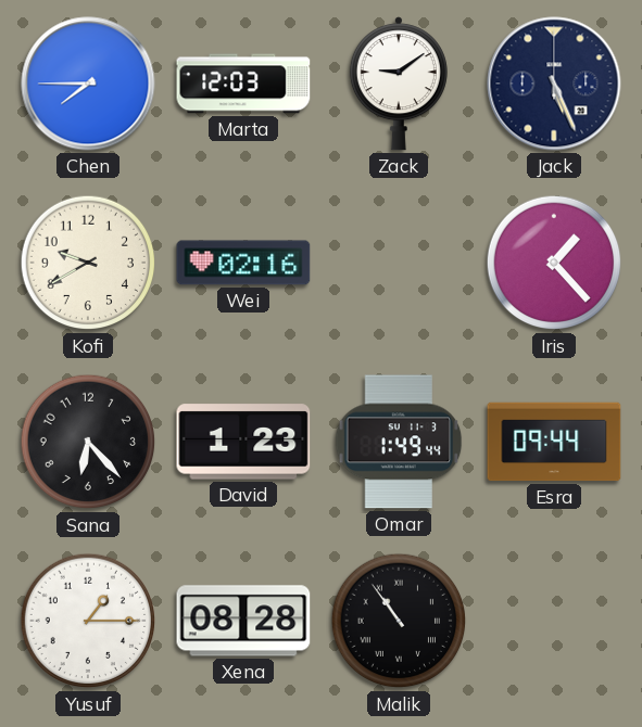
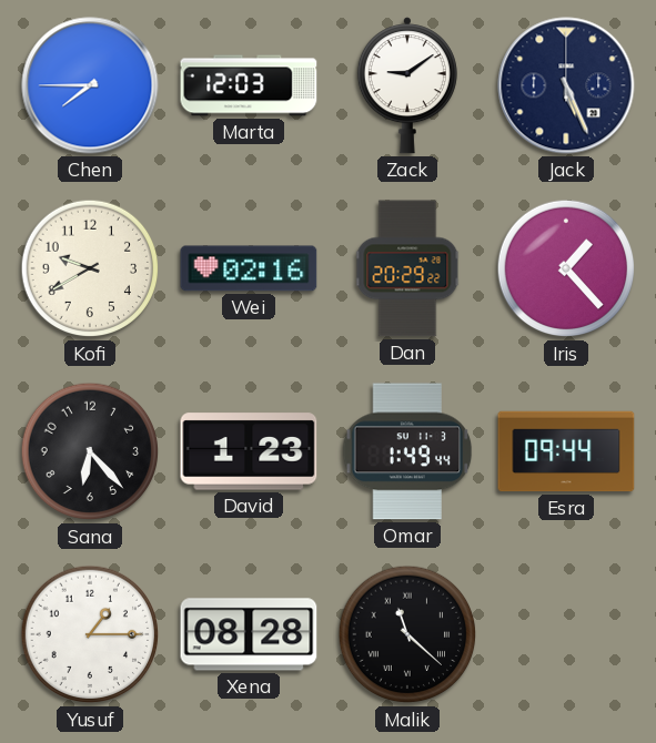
Dan: none -> 20:29
Malik: 10:54 -> 11:22
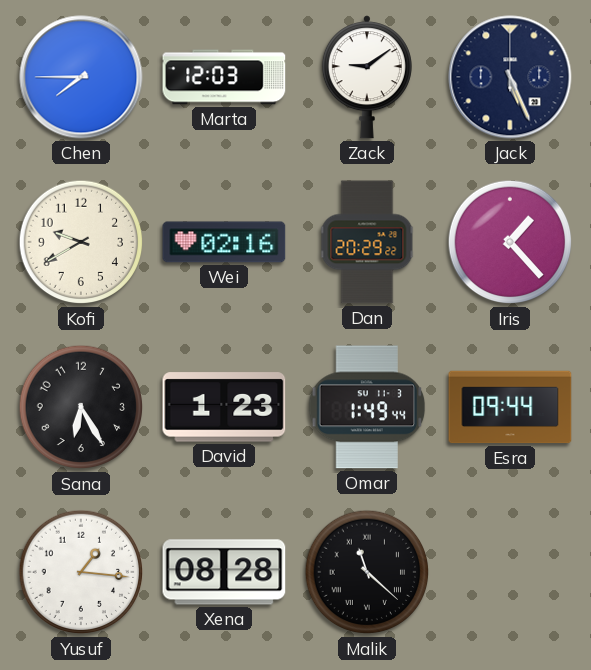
Sana: 6:23 -> 6:25
Yusuf: 1:15 -> 1:16
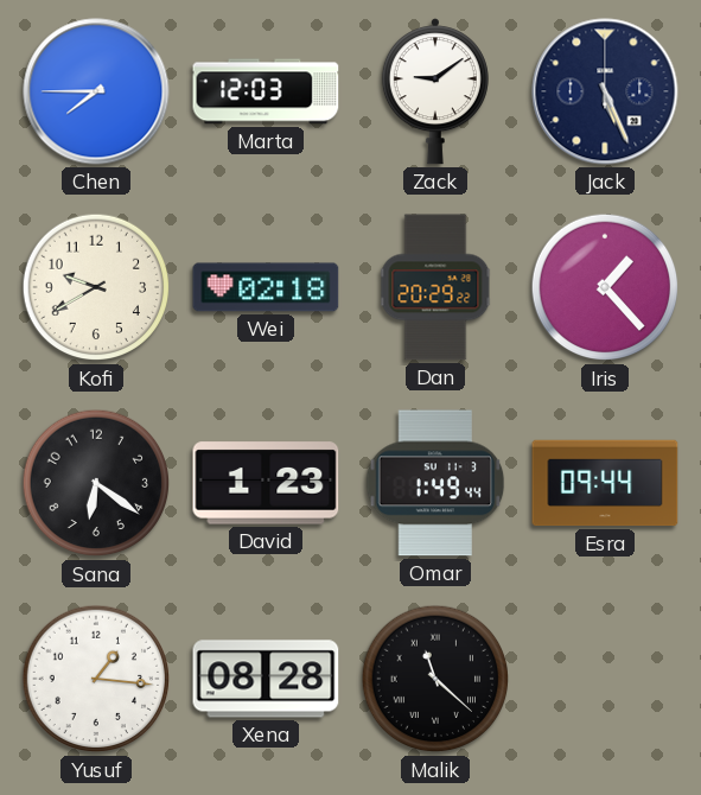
Wei: 02:16 -> 02:18
Sana: 6:25 -> 6:21
